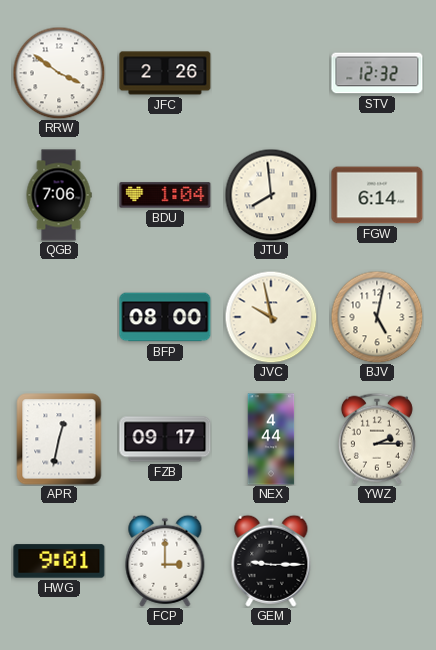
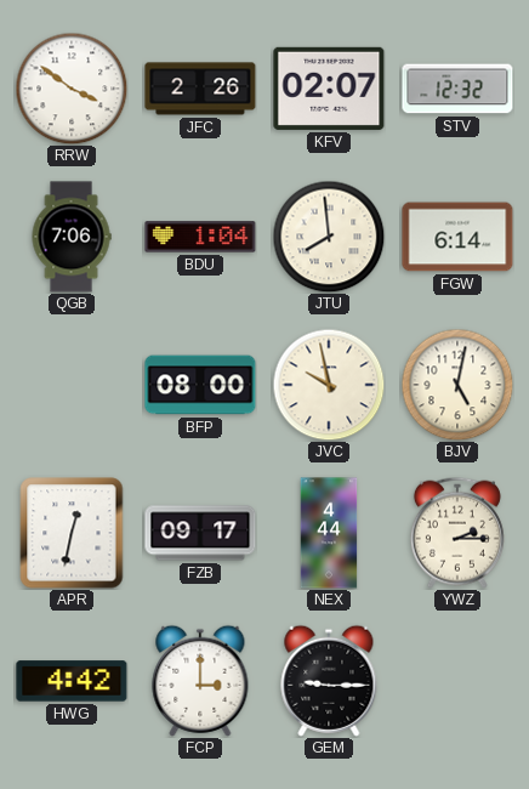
KFV: none -> 02:07
HWG: 9:01 -> 4:42
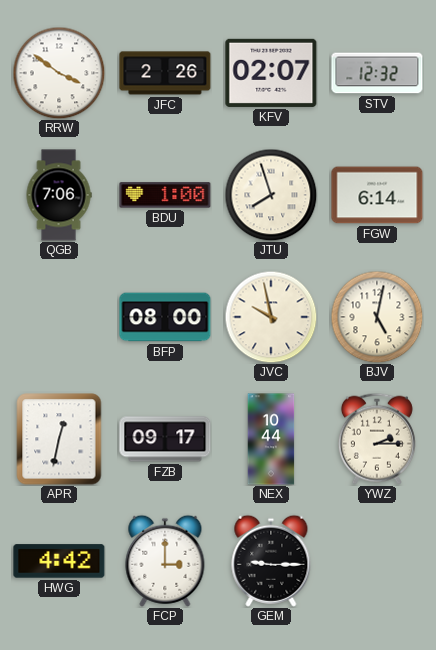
BDU: 1:04 -> 1:00
JTU: 7:59 -> 7:57
NEX: 4:44 -> 10:44
